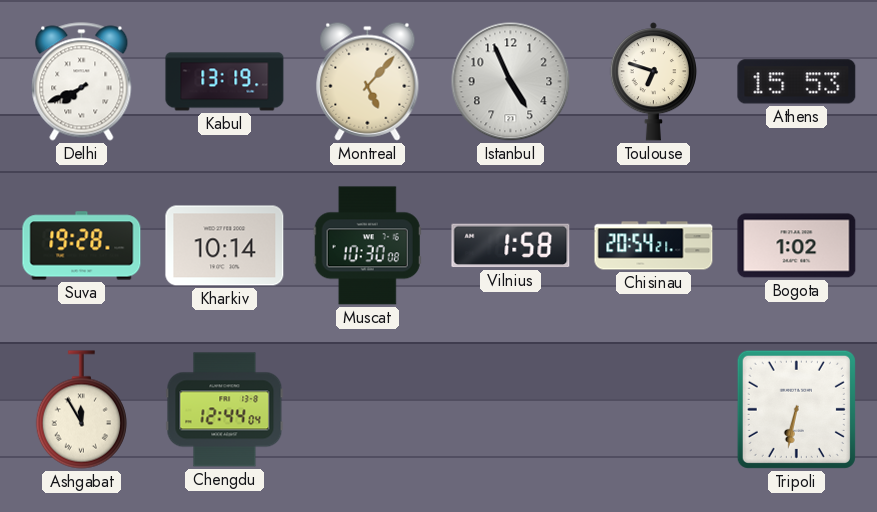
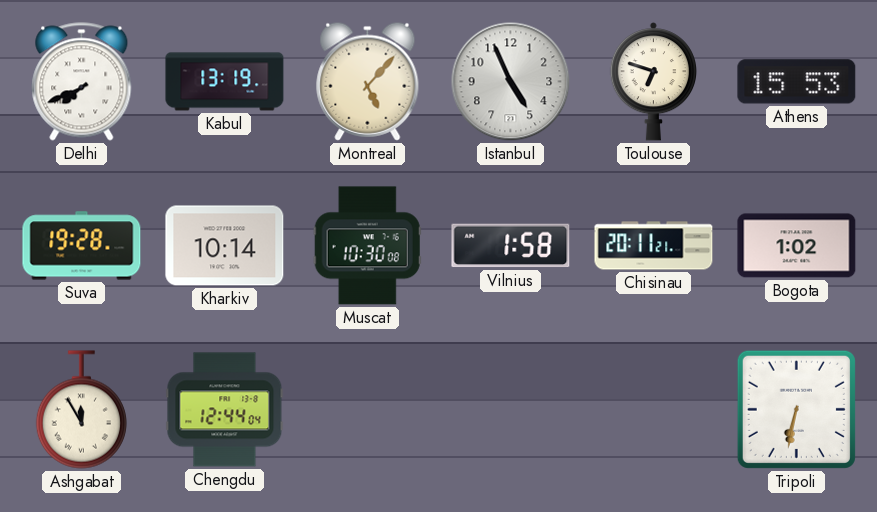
Chisinau: 20:54 -> 20:11
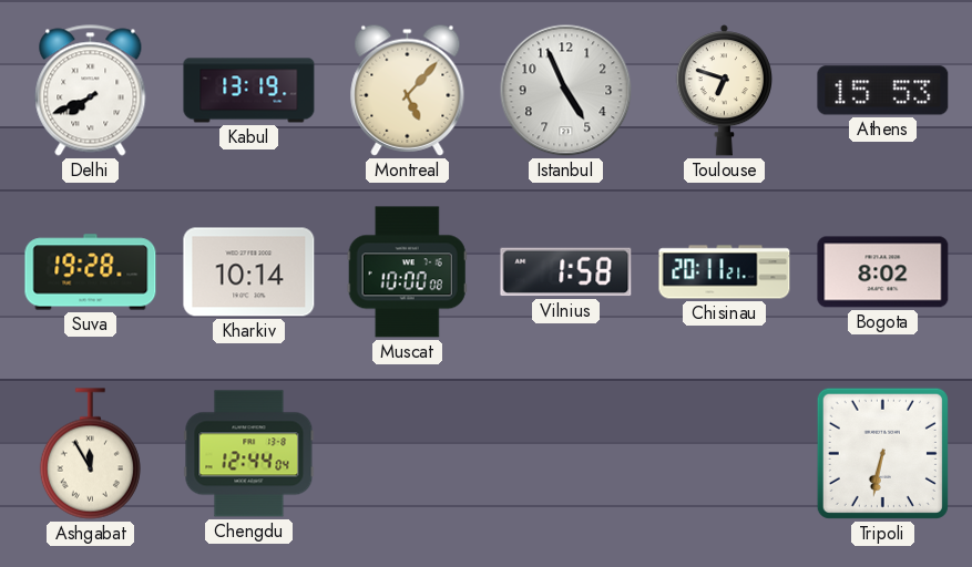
Muscat: 10:30 -> 10:00
Bogota: 1:02 -> 8:02
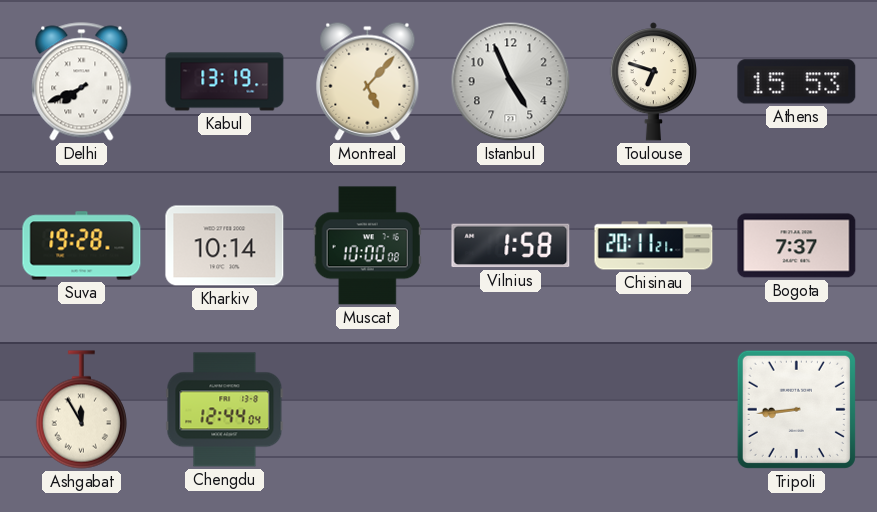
Bogota: 8:02 -> 7:37
Tripoli: 6:32 -> 8:44
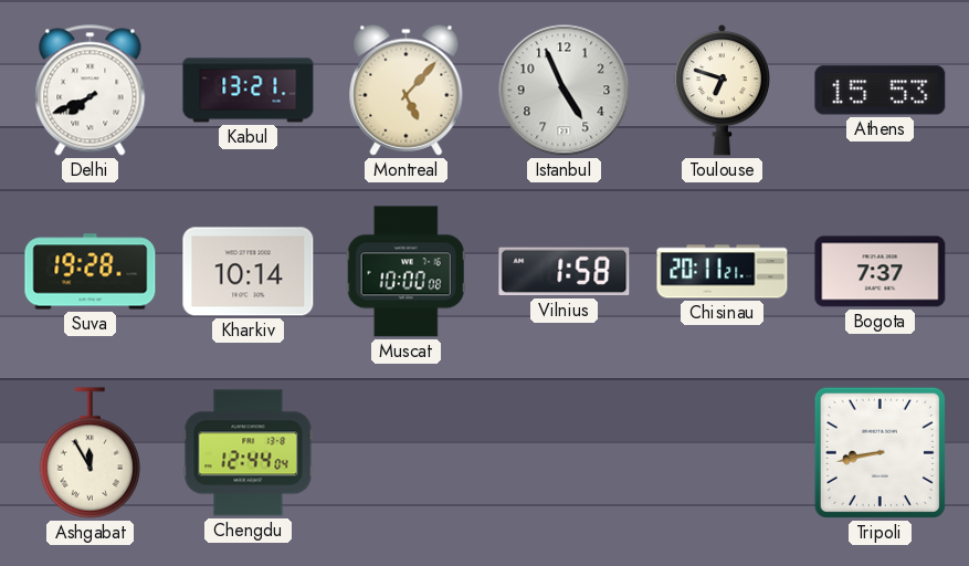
Kabul: 13:19 -> 13:21
Tripoli: 8:44 -> 8:43
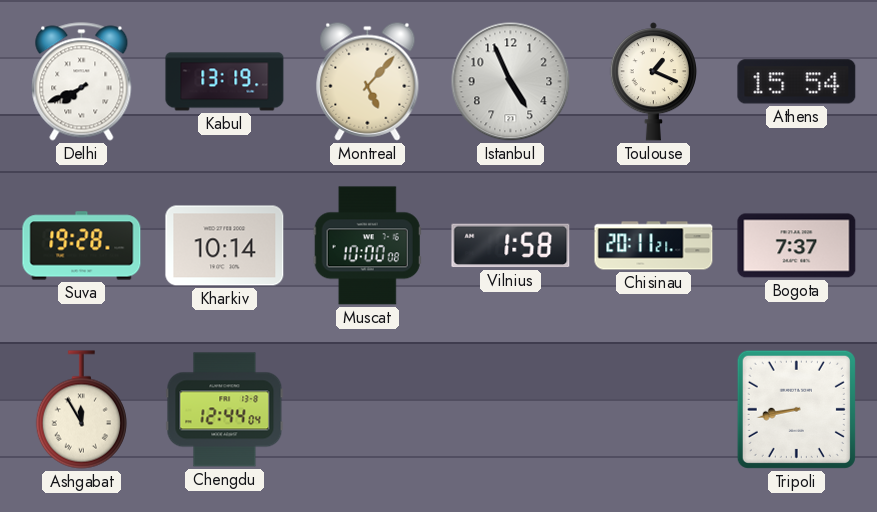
Kabul: 13:21 -> 13:19
Toulouse: 6:48 -> 1:19
Athens: 15:53 -> 15:54
